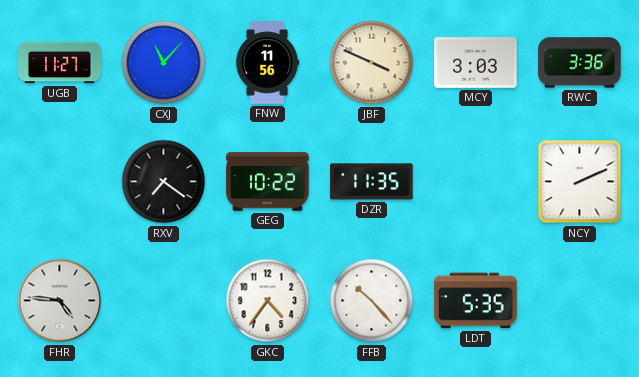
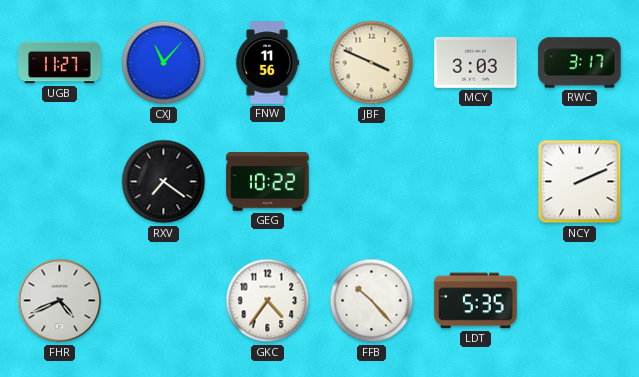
RWC: 3:36 -> 3:17
DZR: 11:35 -> none
FHR: 4:46 -> 4:41
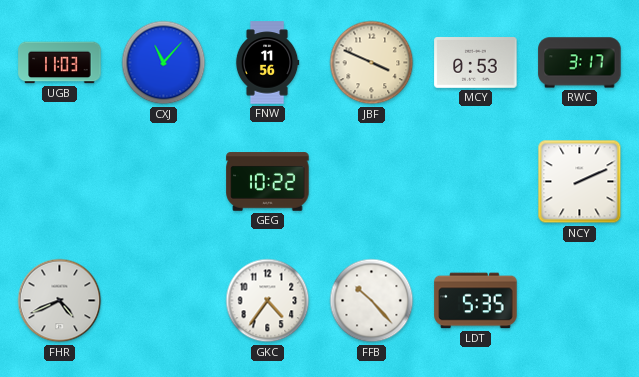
UGB: 11:27 -> 11:03
MCY: 3:03 -> 0:53
RXV: 7:21 -> none
